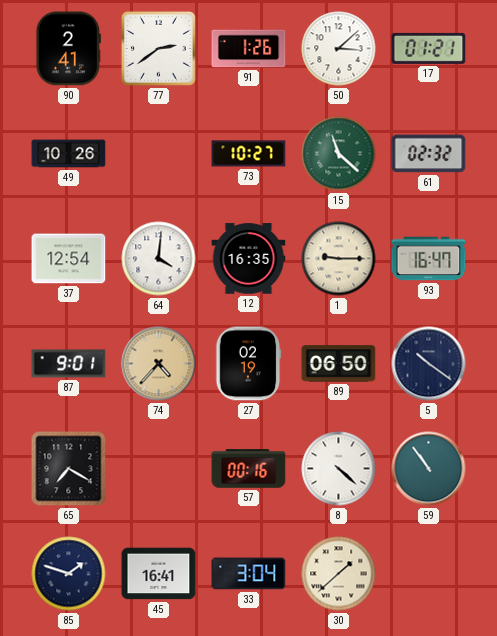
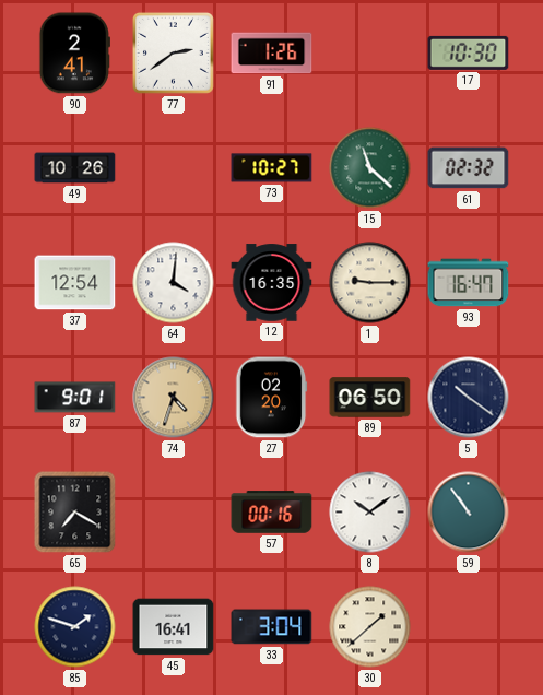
50: 3:08 -> none
17: 01:21 -> 10:30
74: 4:37 -> 4:33
27: 02:19 -> 02:20
8: 4:22 -> 10:09
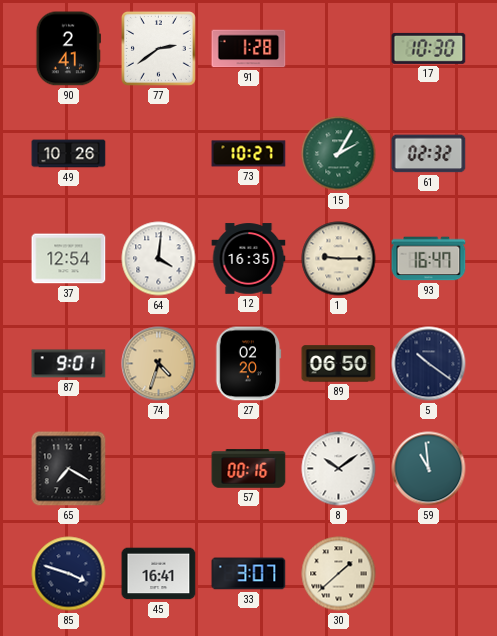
91: 1:26 -> 1:28
15: 11:22 -> 2:05
59: 10:54 -> 10:59
85: 1:48 -> 3:48
33: 3:04 -> 3:07
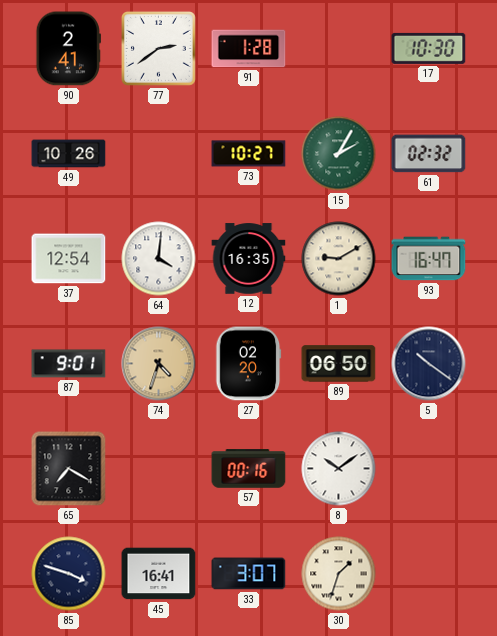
1: 9:15 -> 9:10
59: 10:59 -> none
30: 1:38 -> 1:33
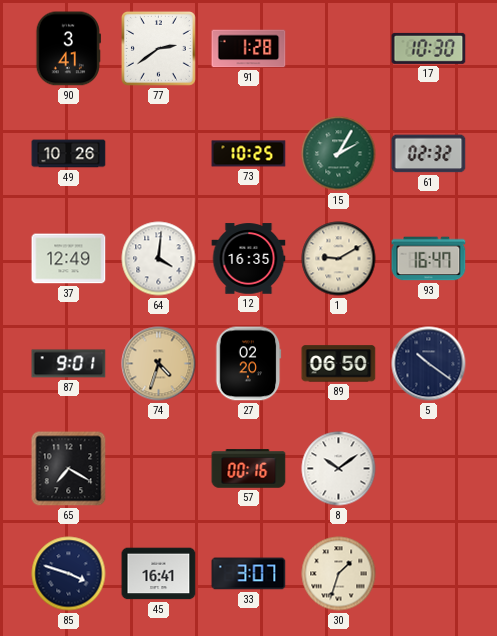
90: 2:41 -> 3:41
73: 10:27 -> 10:25
37: 12:54 -> 12:49
